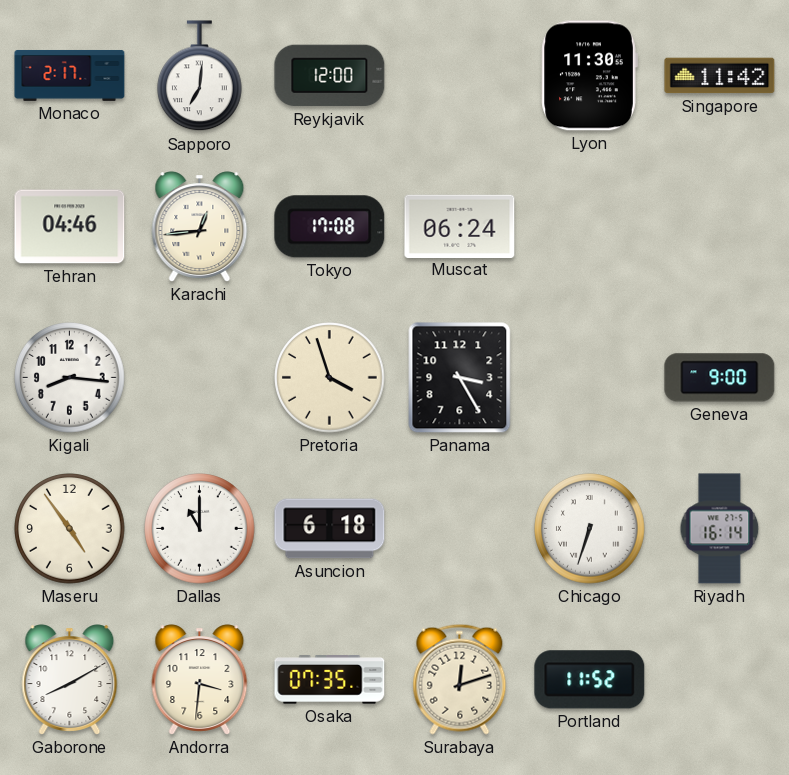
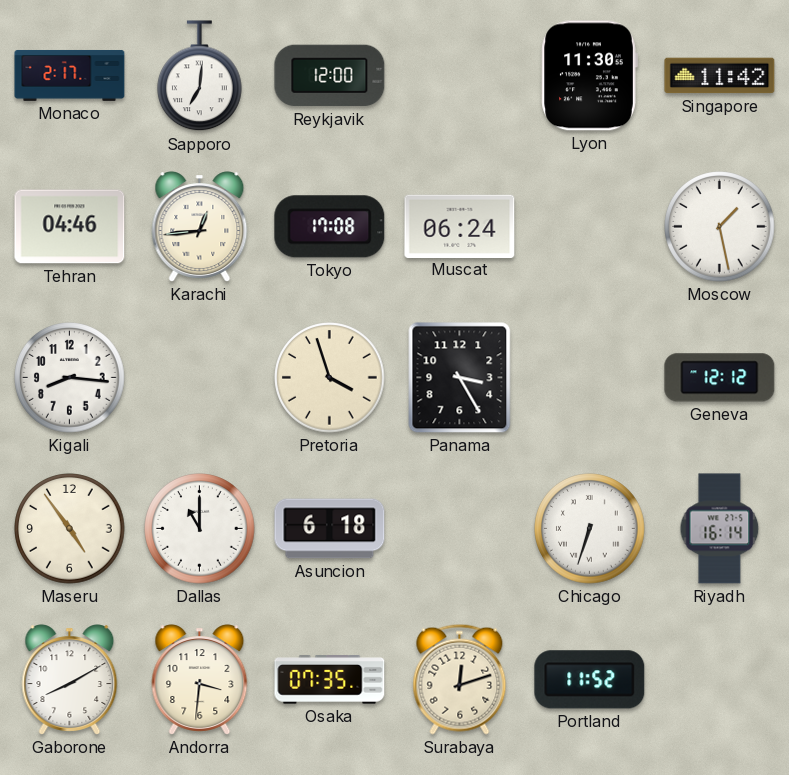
Moscow: none -> 1:28
Geneva: 9:00 -> 12:12
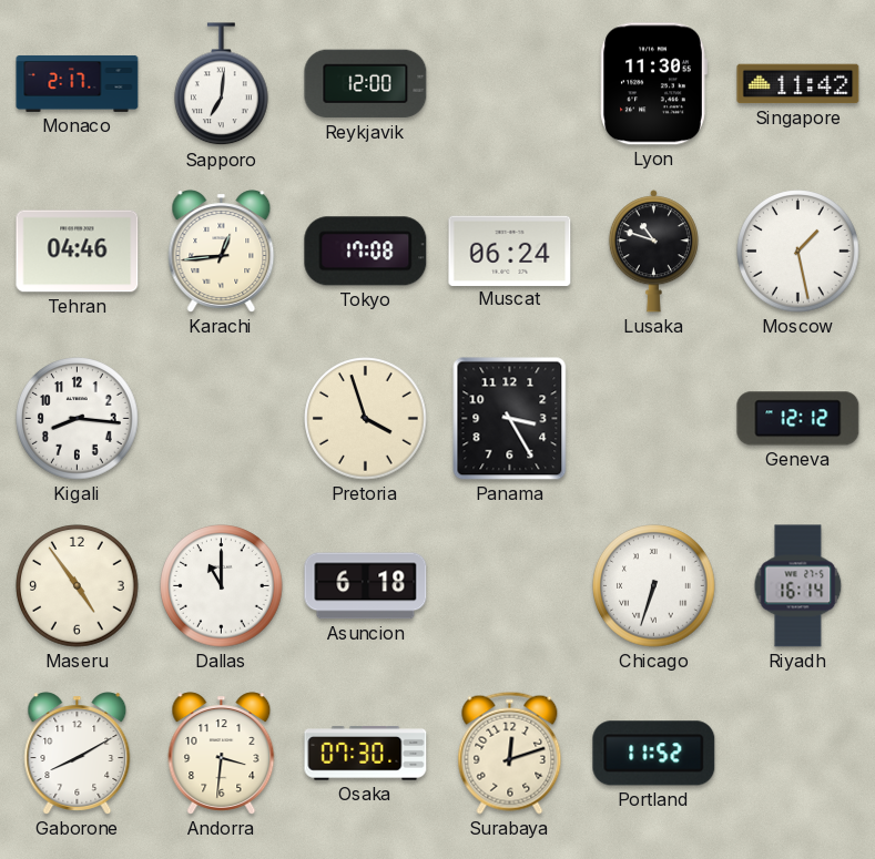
Lusaka: none -> 10:48
Osaka: 07:35 -> 07:30
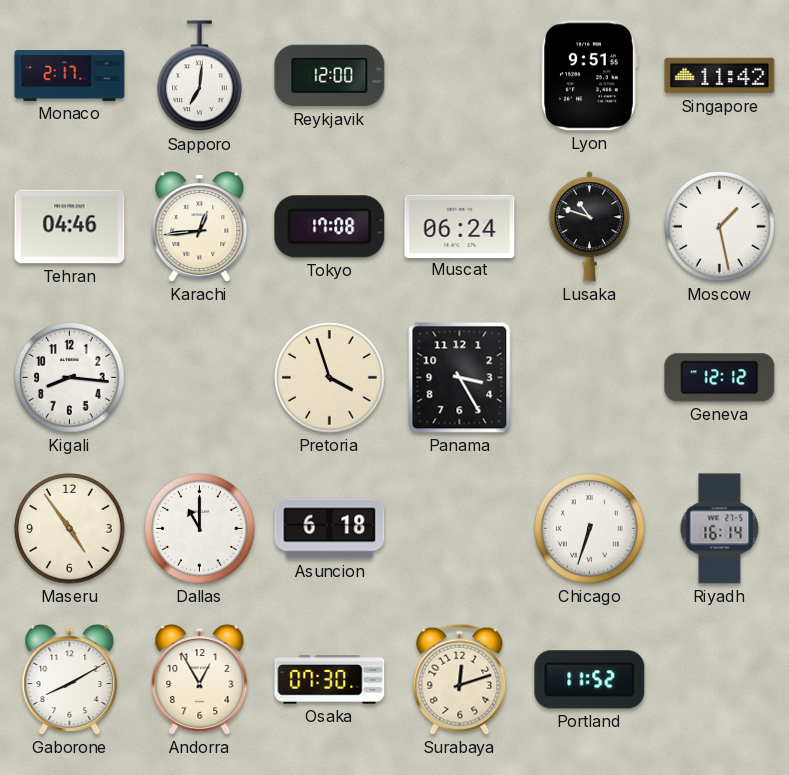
Lyon: 11:30 -> 9:51
Andorra: 3:31 -> 12:55
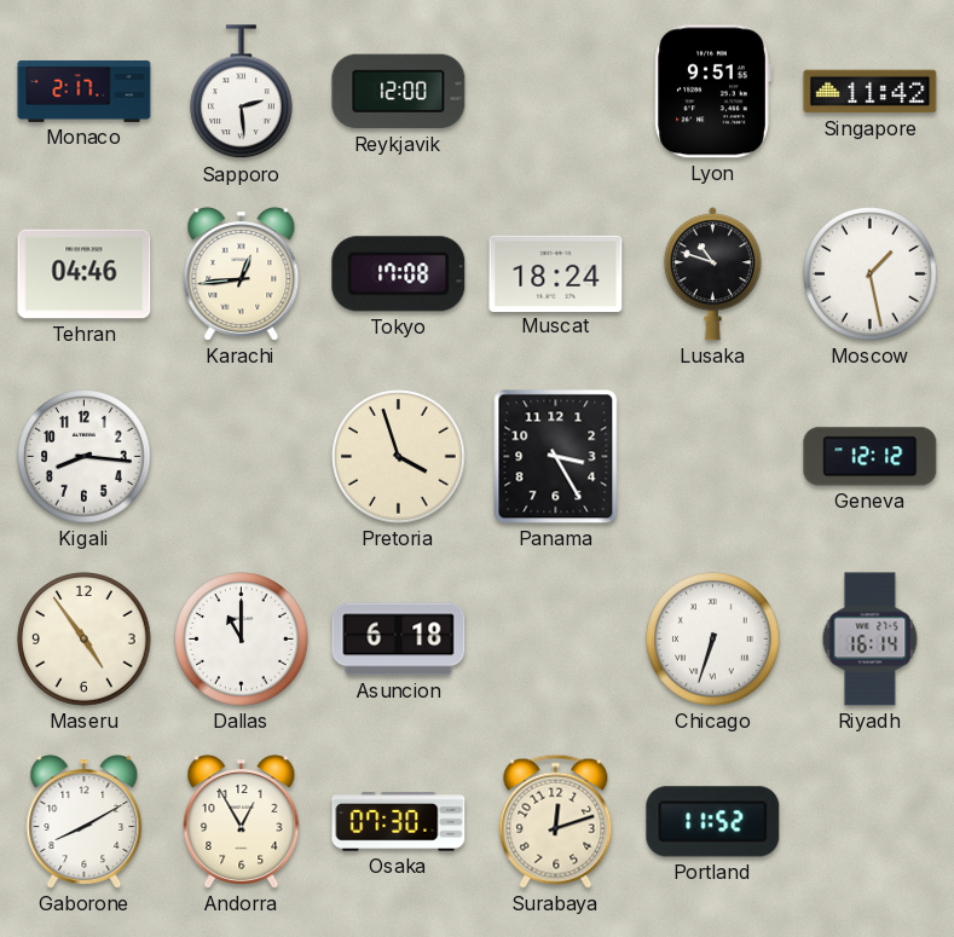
Sapporo: 7:01 -> 2:29
Muscat: 06:24 -> 18:24
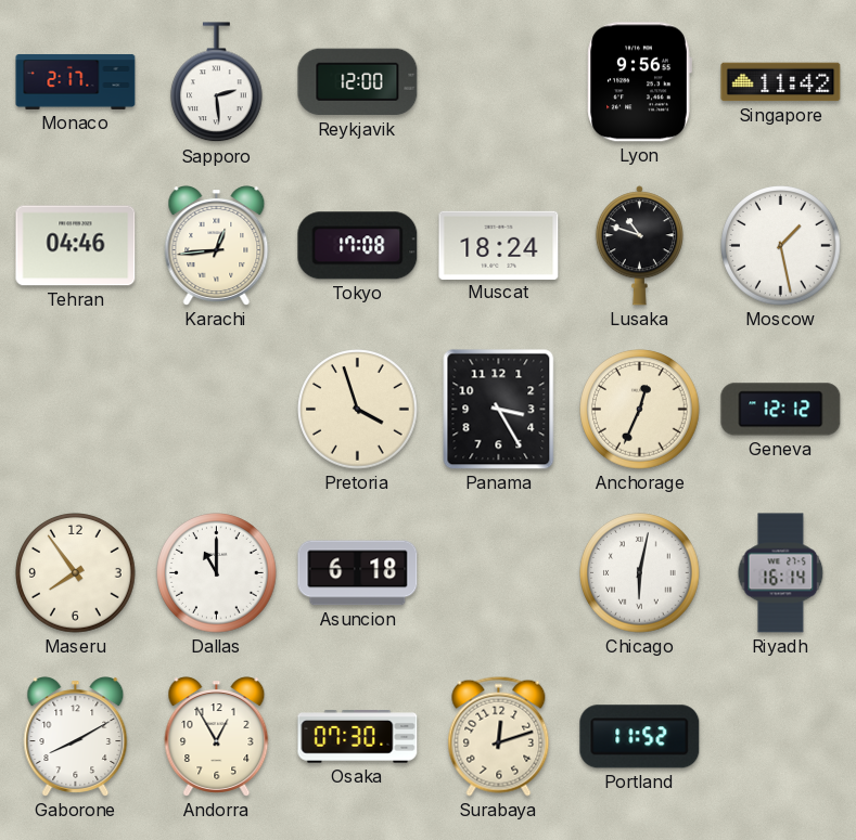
Lyon: 9:51 -> 9:56
Kigali: 8:16 -> none
Anchorage: none -> 12:34
Maseru: 4:54 -> 7:54
Chicago: 6:33 -> 6:02
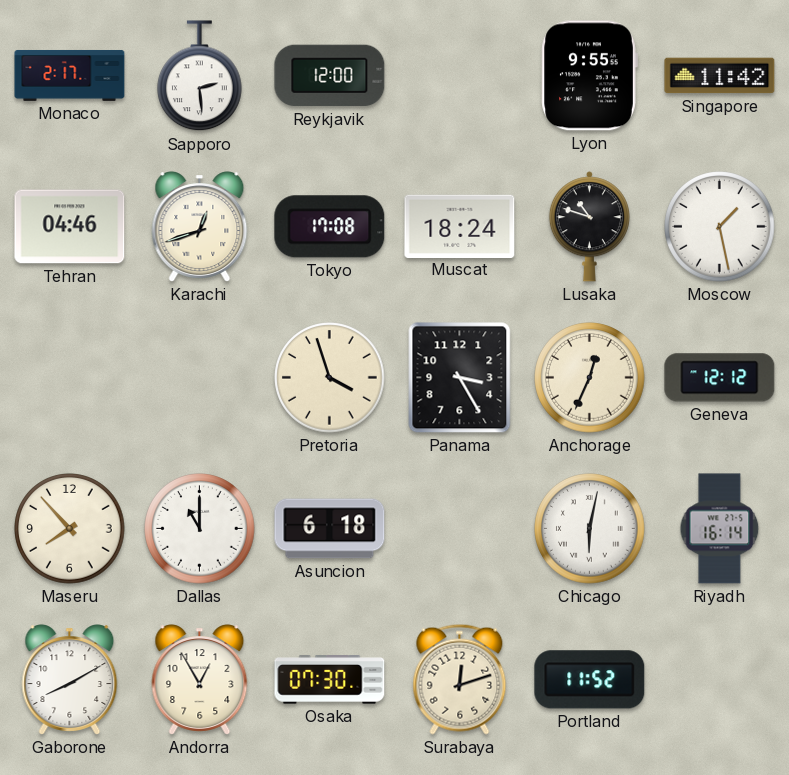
Lyon: 9:56 -> 9:55
Karachi: 12:44 -> 12:42
Maseru: 7:54 -> 7:53
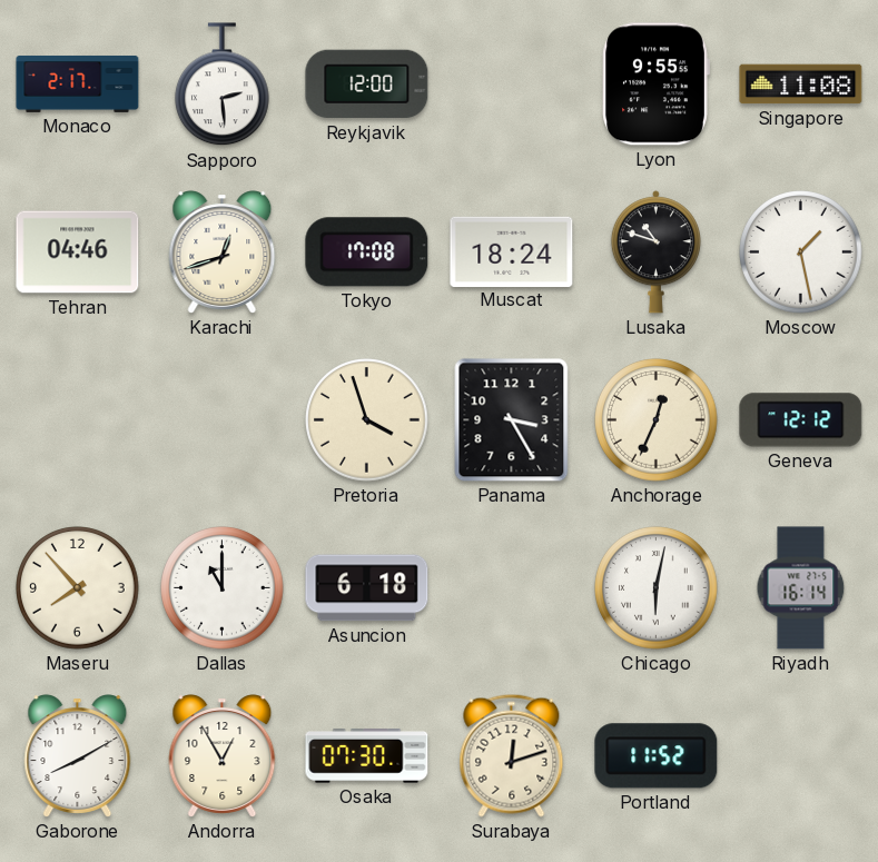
Singapore: 11:42 -> 11:08
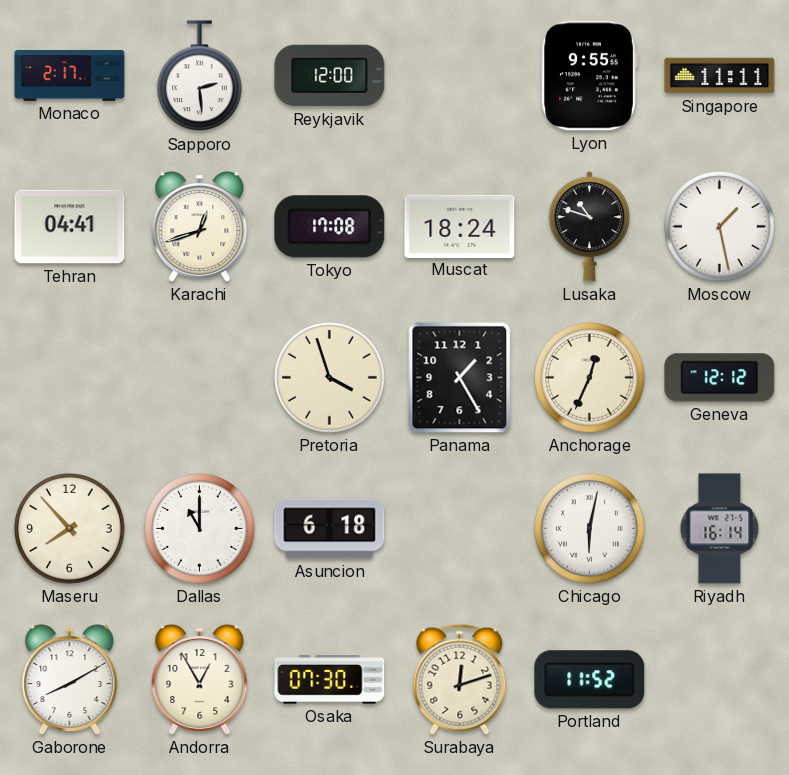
Singapore: 11:08 -> 11:11
Tehran: 04:46 -> 04:41
Panama: 3:25 -> 1:25
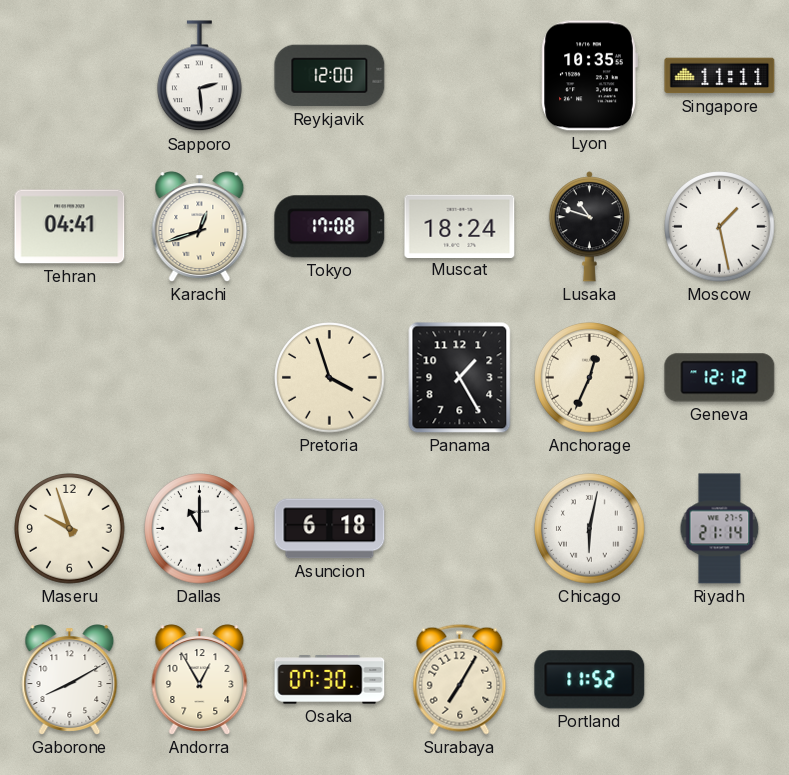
Monaco: 2:17 -> none
Lyon: 9:55 -> 10:35
Maseru: 7:53 -> 9:57
Riyadh: 16:14 -> 21:14
Surabaya: 12:12 -> 7:05
